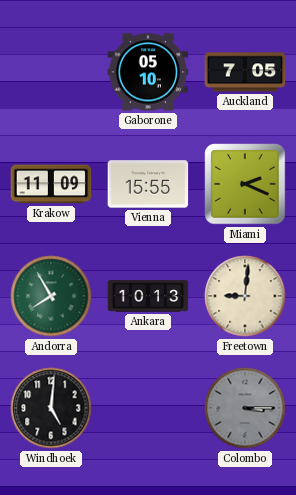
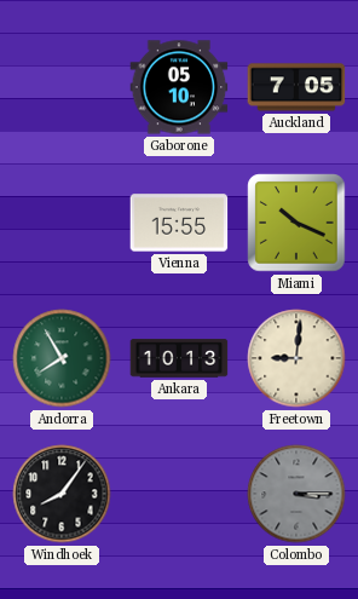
Krakow: 11:09 -> none
Miami: 2:19 -> 10:19
Windhoek: 5:01 -> 8:06
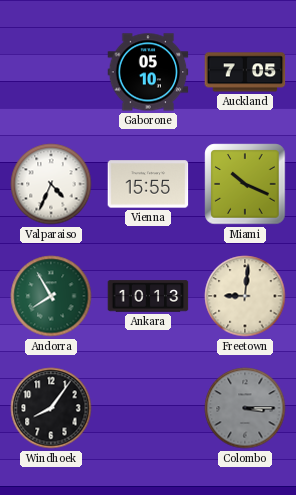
Valparaiso: none -> 4:34
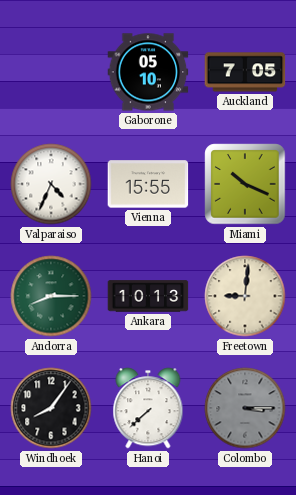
Andorra: 7:55 -> 8:15
Hanoi: none -> 7:38
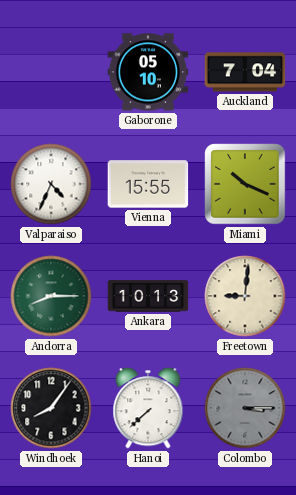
Auckland: 7:05 -> 7:04
